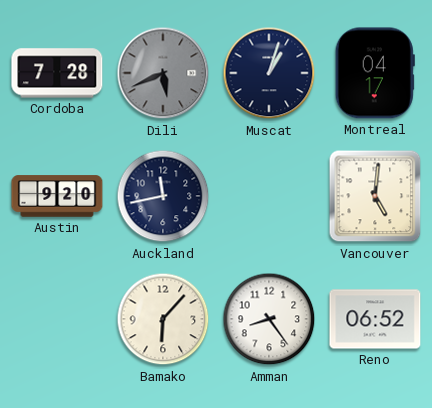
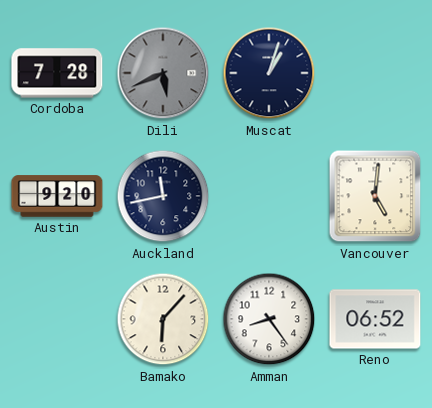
Montreal: 04:17 -> none
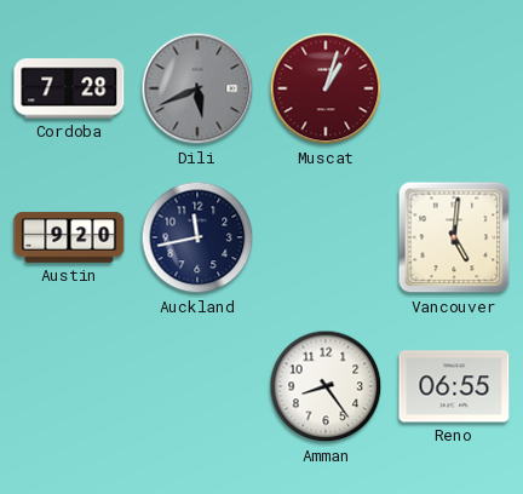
Muscat dial: navy -> burgundy
Bamako: 6:07 -> none
Reno: 06:52 -> 06:55
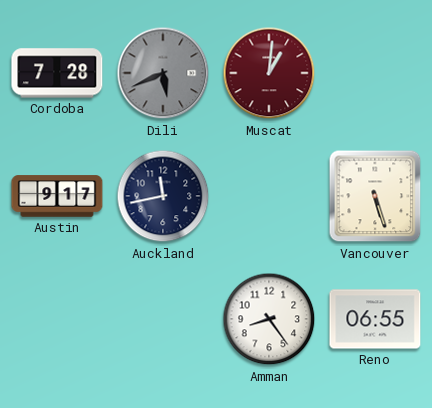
Muscat: 1:03 -> 1:01
Austin: 9:20 -> 9:17
Vancouver: 5:01 -> 5:27
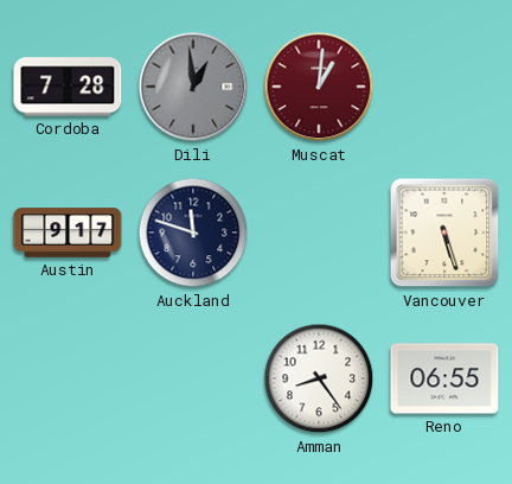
Dili: 5:41 -> 12:59
Auckland: 11:43 -> 11:48
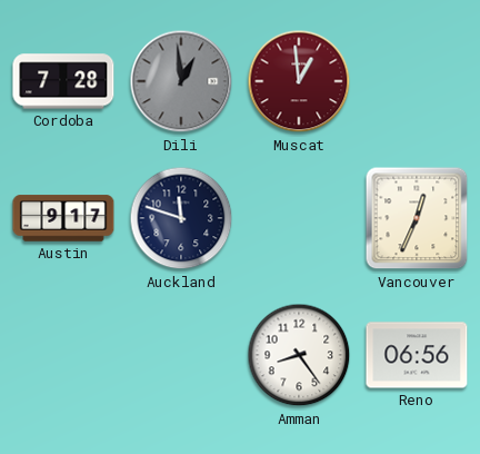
Muscat: 1:01 -> 12:59
Vancouver: 5:27 -> 12:34
Reno: 06:55 -> 06:56
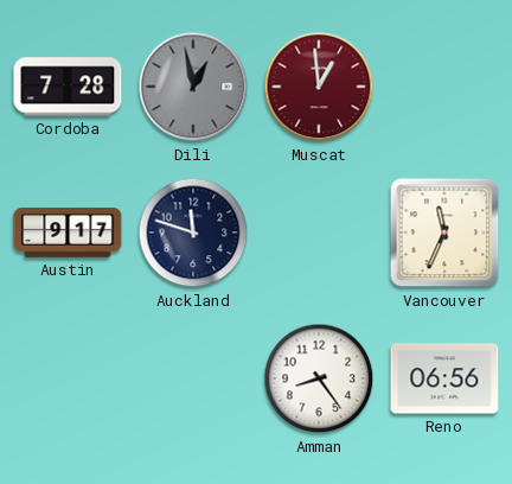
Dili: 12:59 -> 12:58
Vancouver: 12:34 -> 11:34
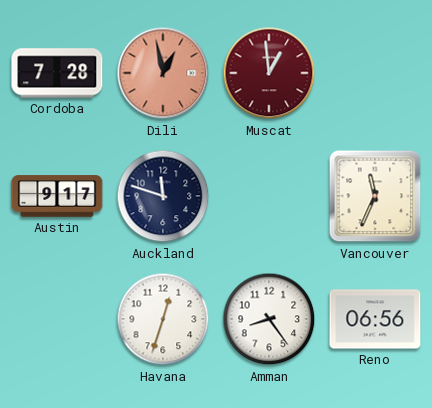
Dili dial: grey -> salmon
Havana: none -> 12:33
